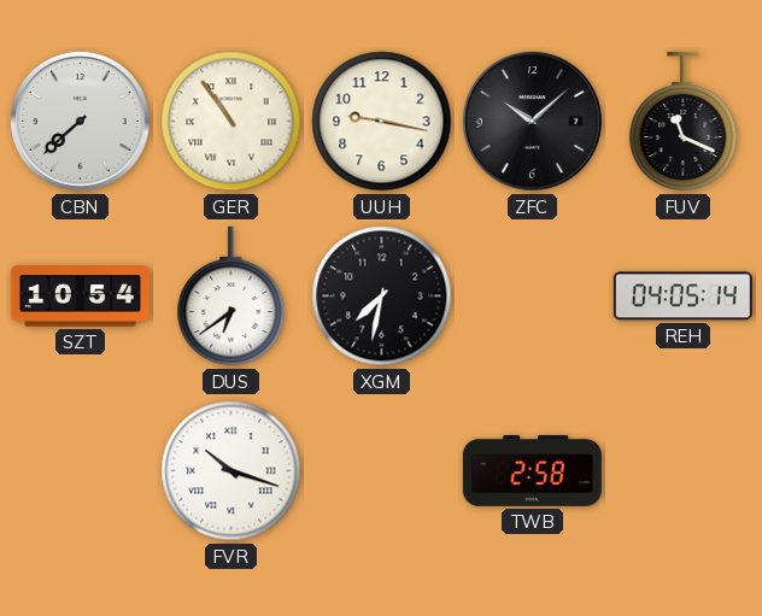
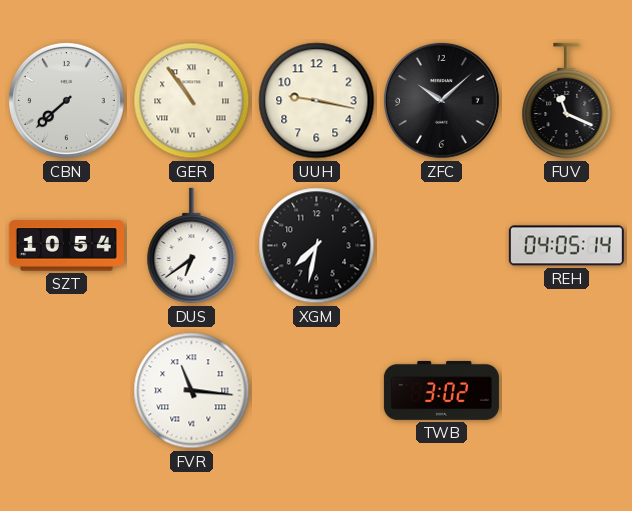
FVR: 10:18 -> 11:16
TWB: 2:58 -> 3:02
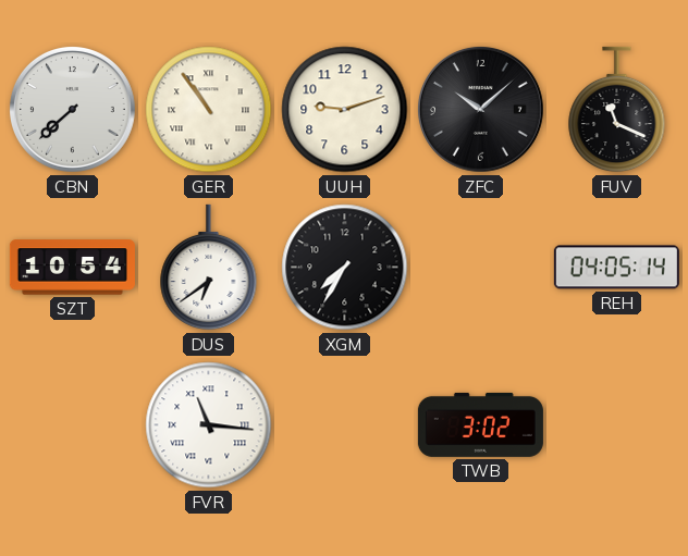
UUH: 9:17 -> 9:12
XGM: 7:32 -> 7:35
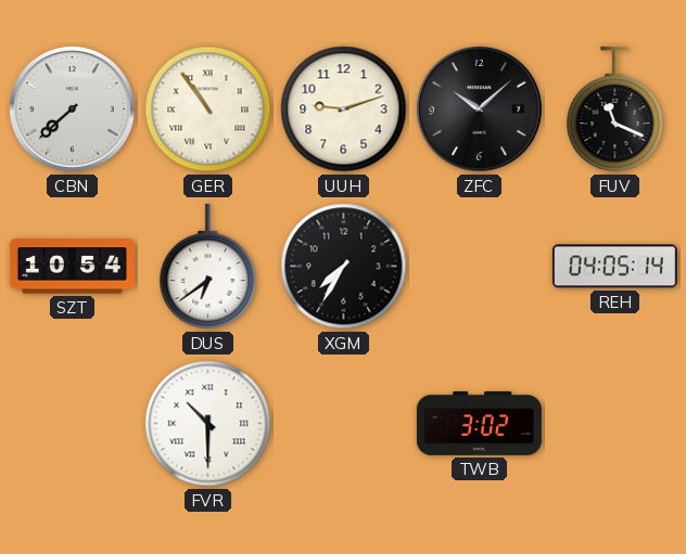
FVR: 11:16 -> 10:30
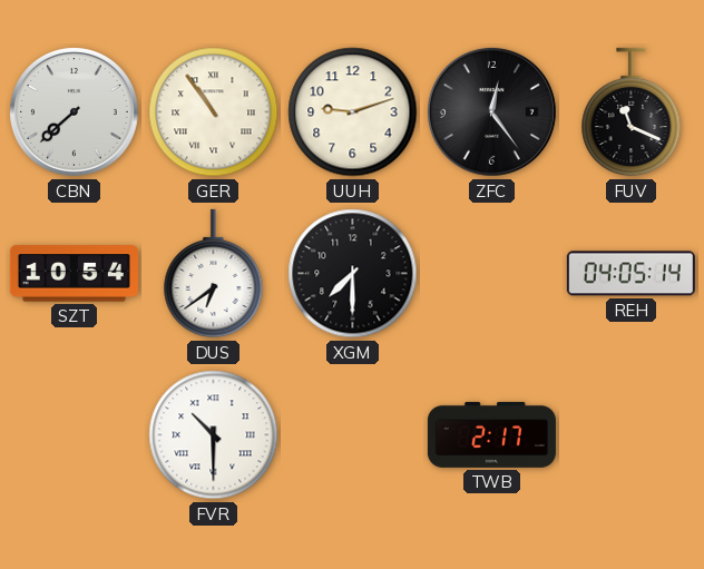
ZFC: 10:08 -> 12:24
XGM: 7:35 -> 7:30
TWB: 3:02 -> 2:17
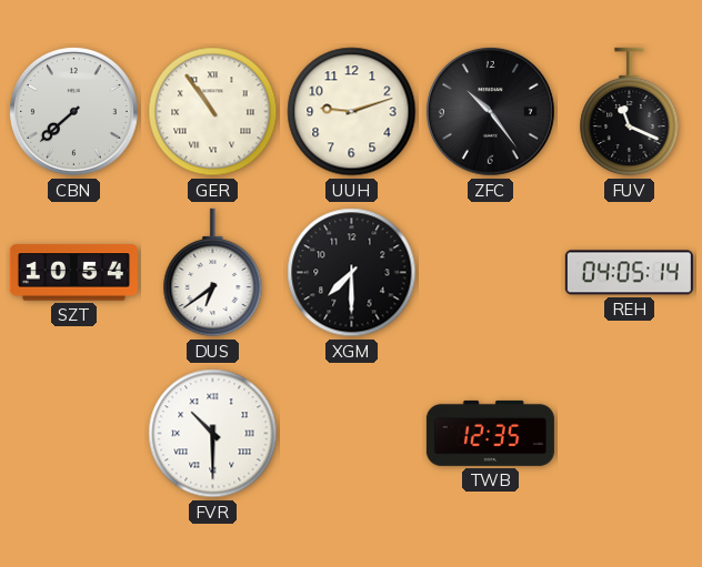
ZFC: 12:24 -> 10:24
TWB: 2:17 -> 12:35
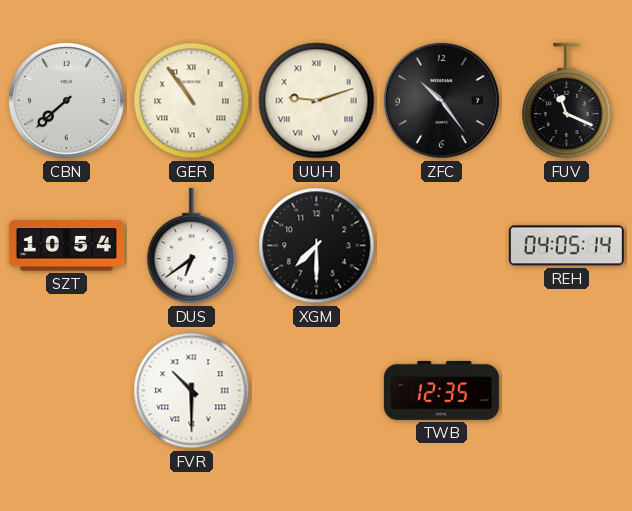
UUH numerals: Arabic -> Roman
